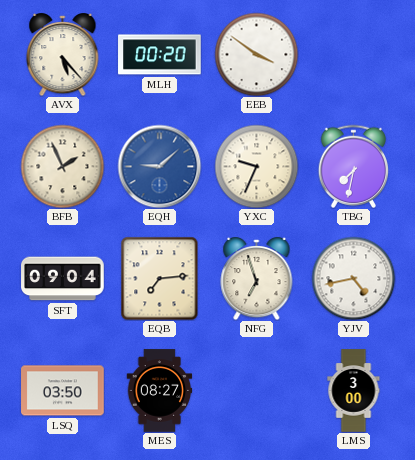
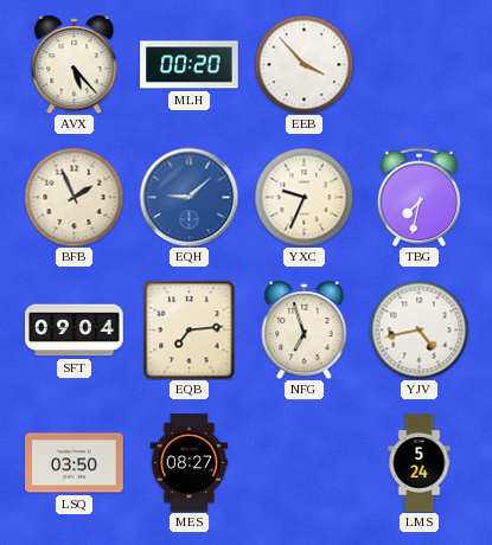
EEB: 3:51 -> 3:53
LMS: 3:00 -> 5:24
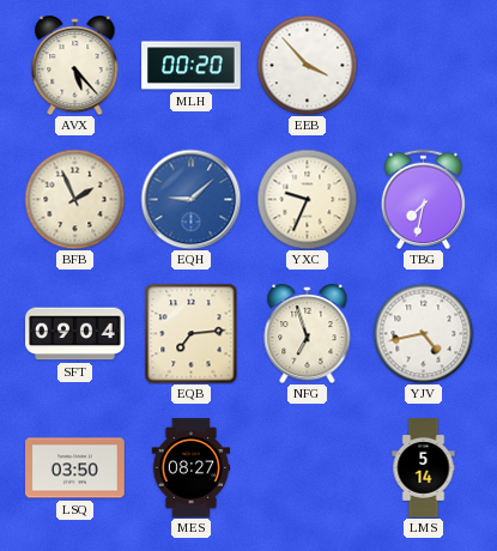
LMS: 5:24 -> 5:14
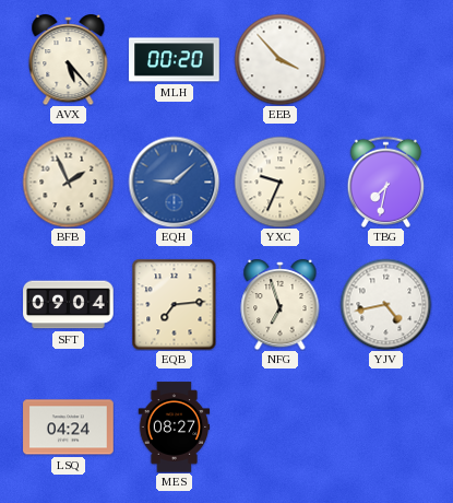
LSQ: 03:50 -> 04:24
LMS: 5:14 -> none
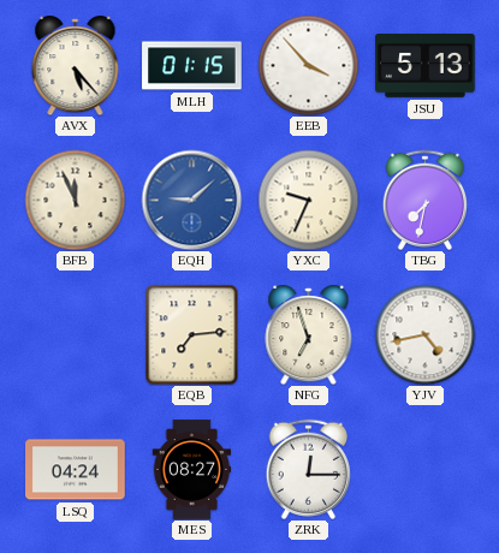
MLH: 00:20 -> 01:15
JSU: none -> 5:13
BFB: 1:56 -> 11:56
SFT: 09:04 -> none
ZRK: none -> 12:15
